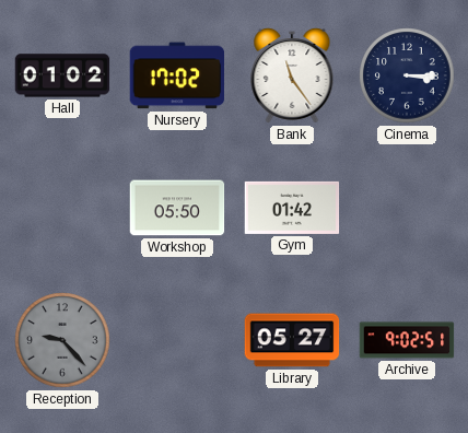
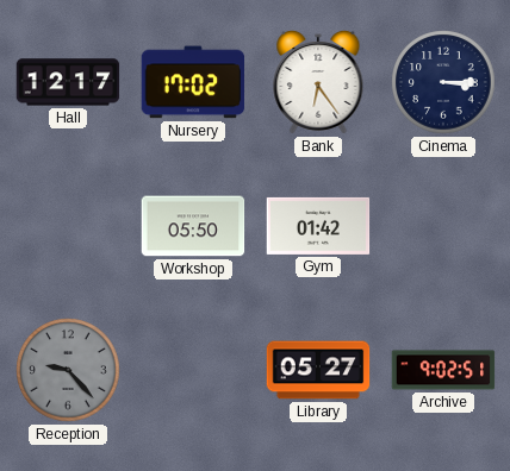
Hall: 01:02 -> 12:17
Bank: 11:24 -> 6:24
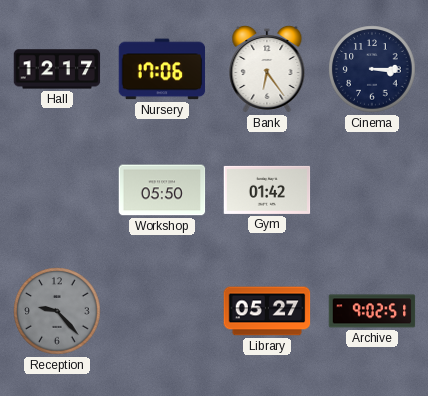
Nursery: 17:02 -> 17:06
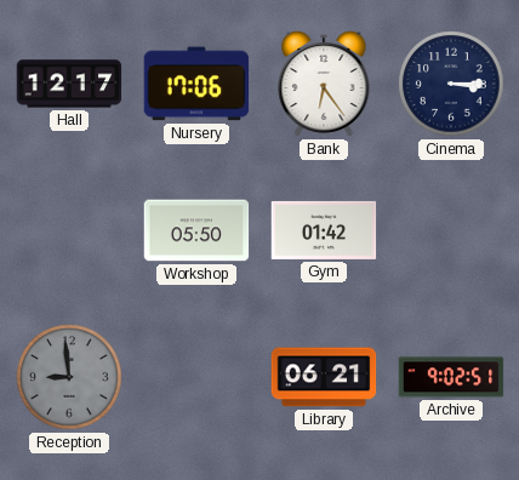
Reception: 9:23 -> 8:59
Library: 05:27 -> 06:21
